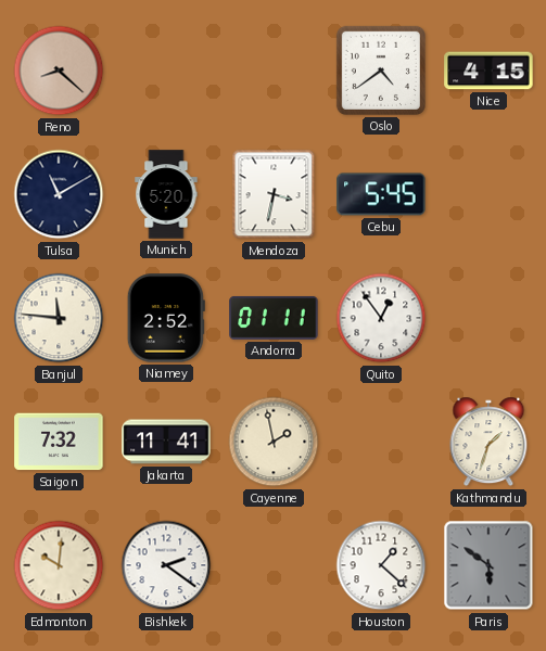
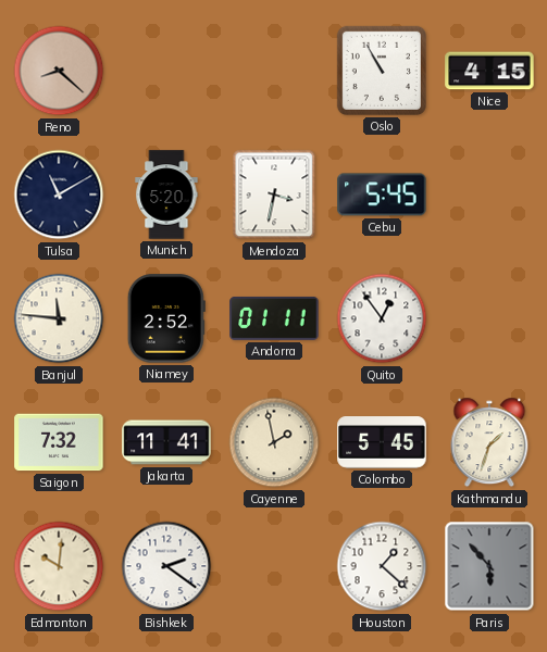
Oslo: 4:39 -> 10:55
Colombo: none -> 5:45
Paris: 5:51 -> 5:53
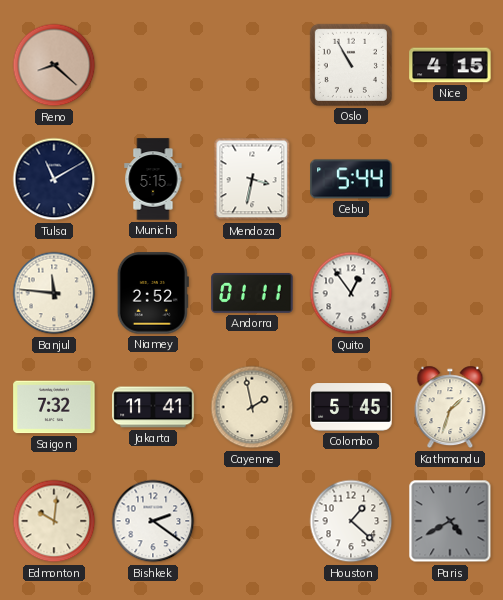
Munich: 5:20 -> 5:15
Cebu: 5:45 -> 5:44
Paris: 5:53 -> 4:40
